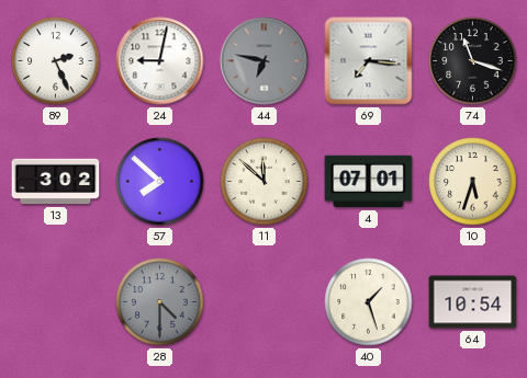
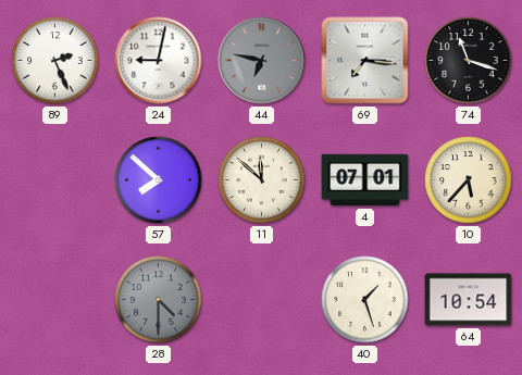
13: 3:02 -> none
10: 5:33 -> 5:37
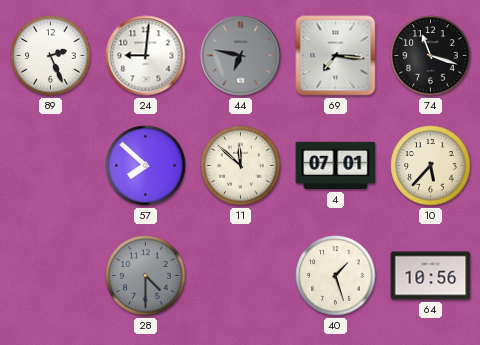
24: 9:02 -> 9:01
64: 10:54 -> 10:56
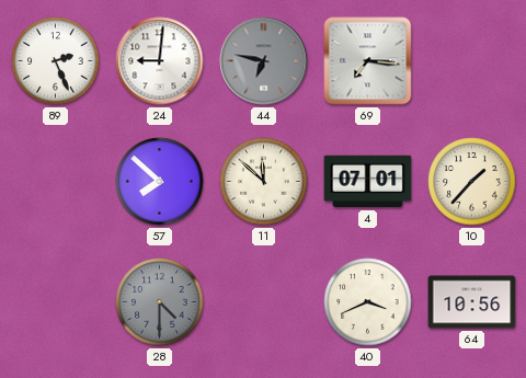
74: 11:18 -> none
10: 5:37 -> 1:37
40: 1:27 -> 3:41
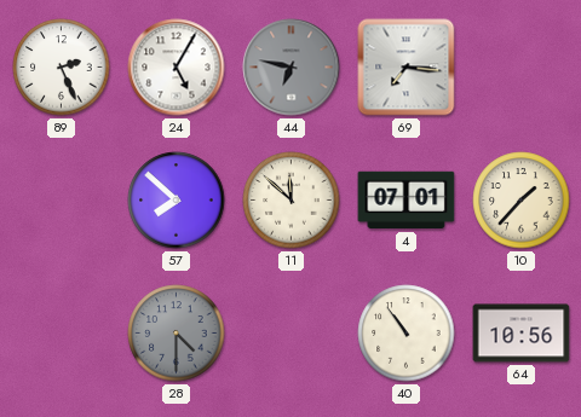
24: 9:01 -> 5:05
40: 3:41 -> 10:54
